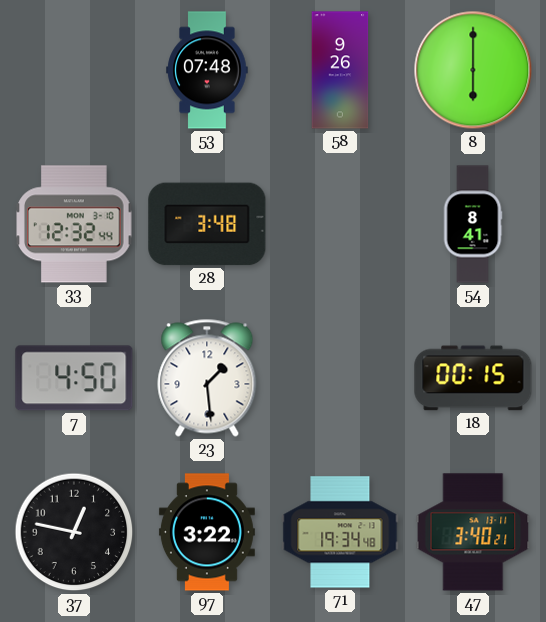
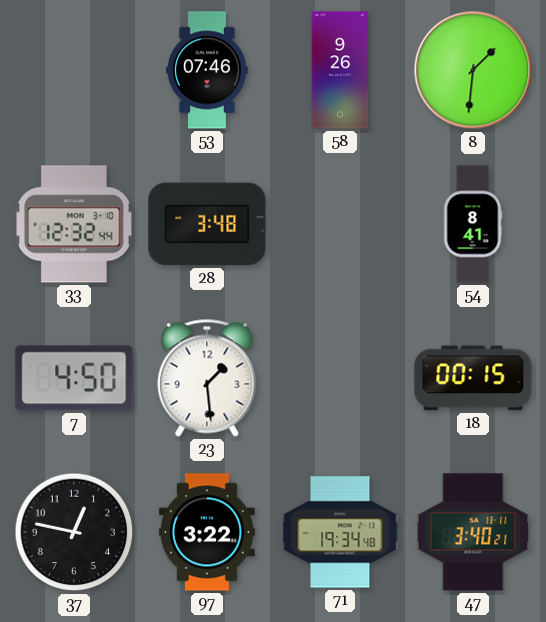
53: 07:48 -> 07:46
8: 6:00 -> 1:31
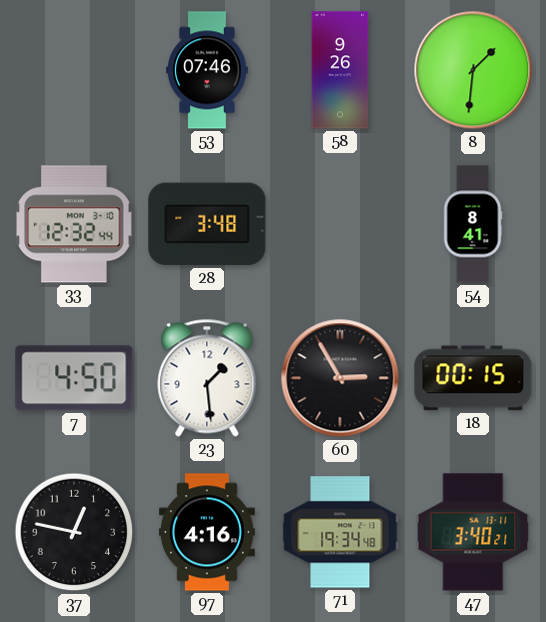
60: none -> 2:55
97: 3:22 -> 4:16
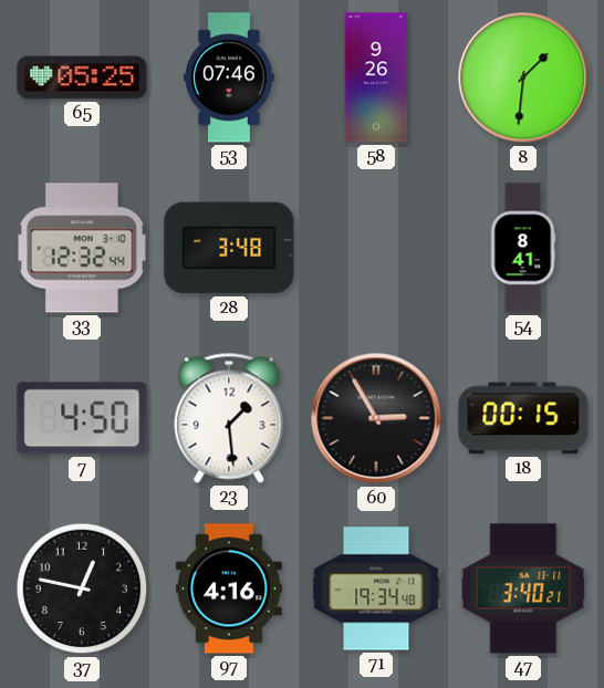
65: none -> 05:25
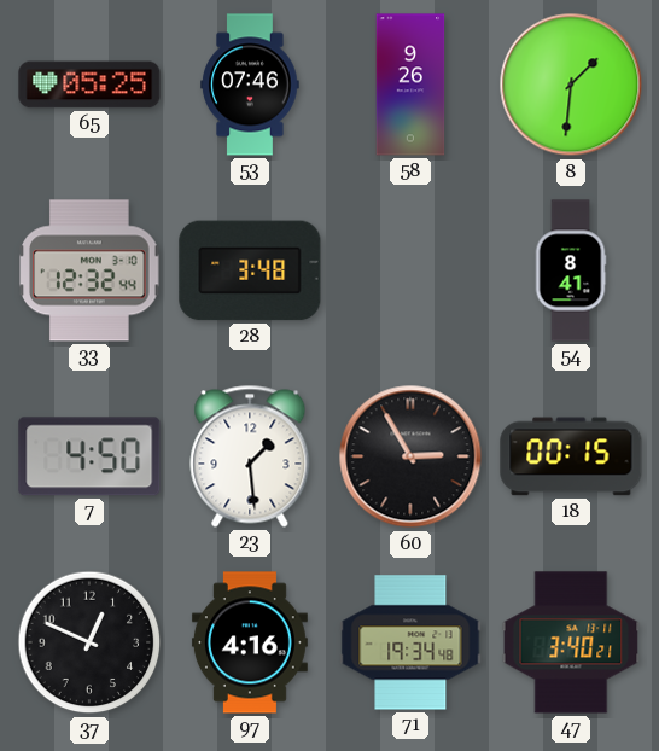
37: 12:47 -> 12:49
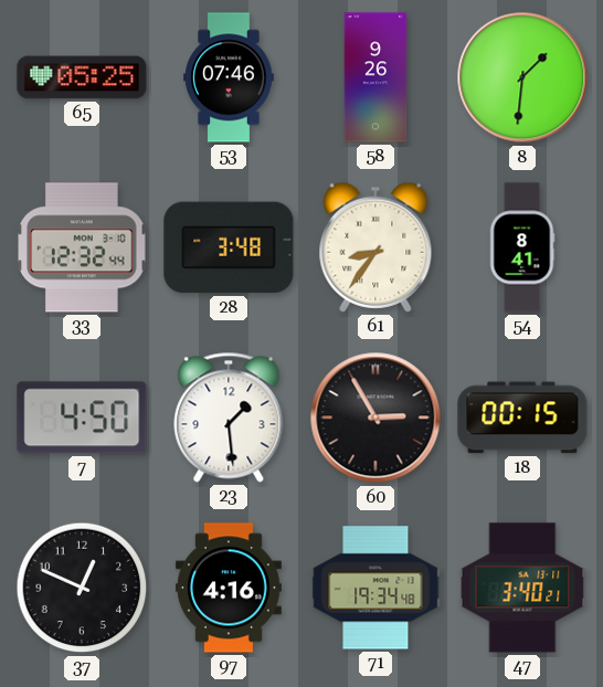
61: none -> 8:36
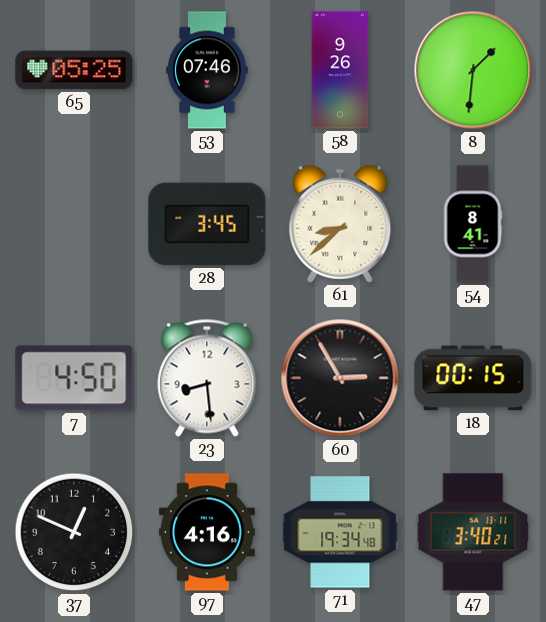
33: 12:32 -> none
28: 3:48 -> 3:45
61: 8:36 -> 8:38
23: 1:29 -> 8:29
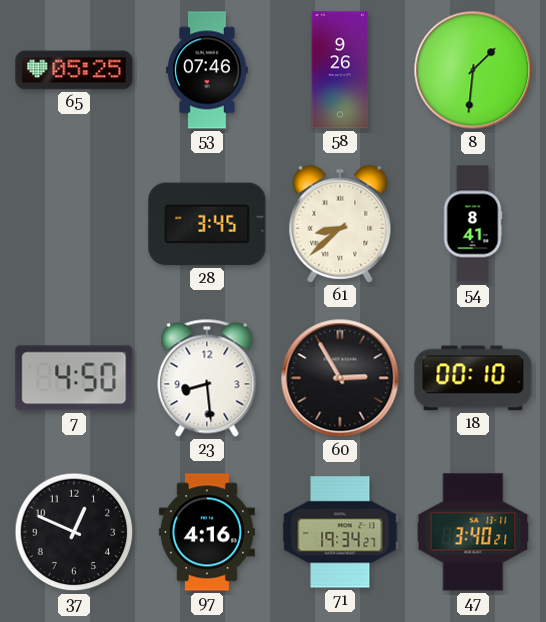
18: 00:15 -> 00:10
71: 19:34:48 -> 19:34:27
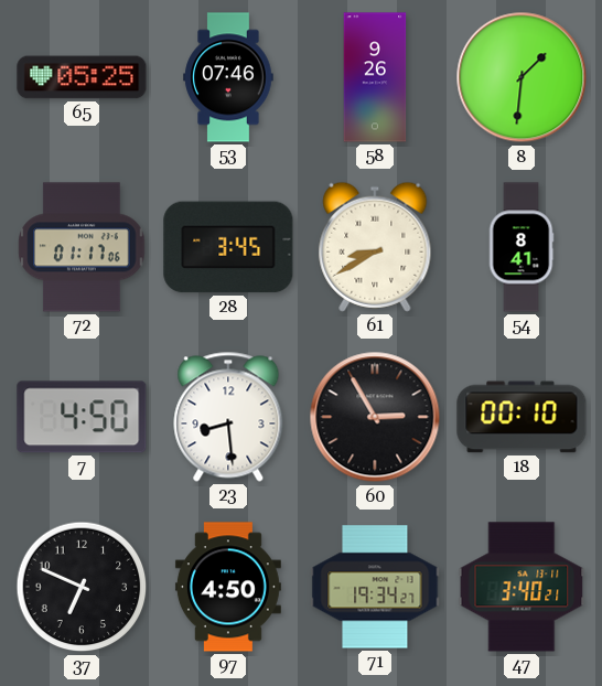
72: none -> 01:17
61: 8:38 -> 8:40
37: 12:49 -> 6:49
97: 4:16 -> 4:50
